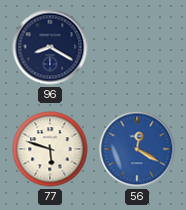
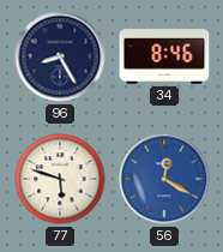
96: 8:20 -> 8:25
34: none -> 8:46
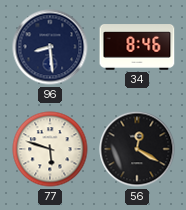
96: 8:25 -> 8:29
56 dial: blue -> black
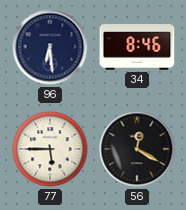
96: 8:29 -> 6:29
77: 5:48 -> 5:45
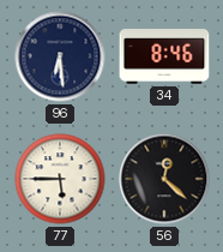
56: 12:20 -> 12:22
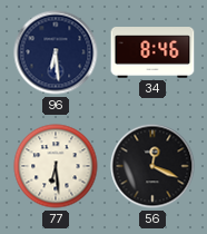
77: 5:45 -> 6:29
56: 12:22 -> 12:19
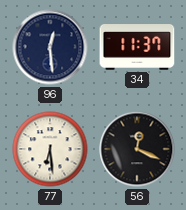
96: 6:29 -> 12:29
34: 8:46 -> 11:37
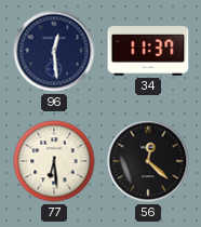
56: 12:19 -> 12:22
